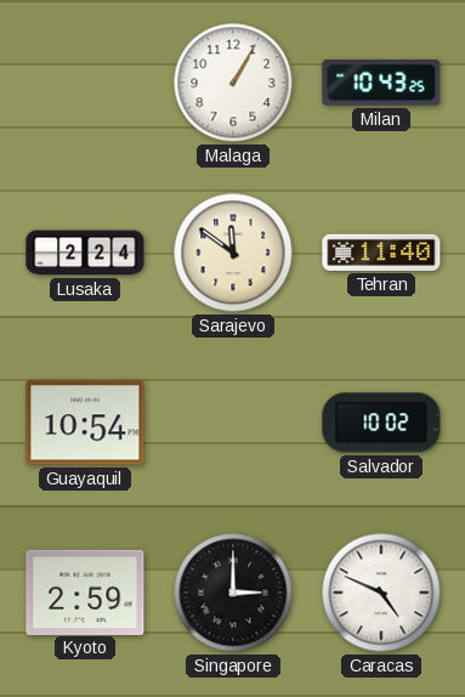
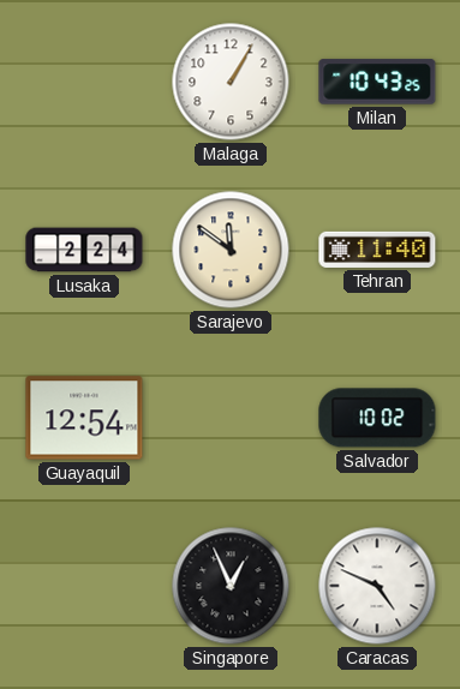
Guayaquil: 10:54 -> 12:54
Kyoto: 2:59 -> none
Singapore: 3:00 -> 12:56
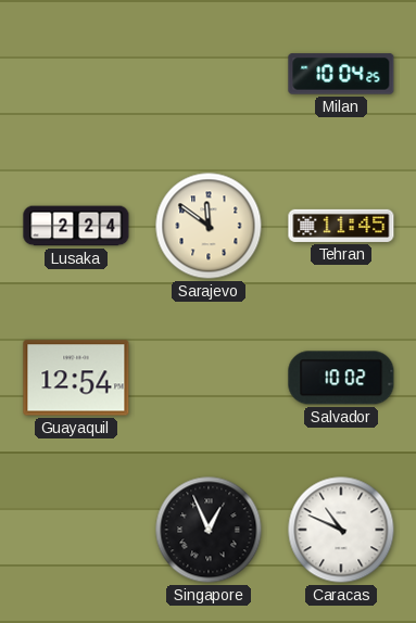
Malaga: 1:05 -> none
Milan: 10:43 -> 10:04
Tehran: 11:40 -> 11:45
Caracas: 4:49 -> 10:49
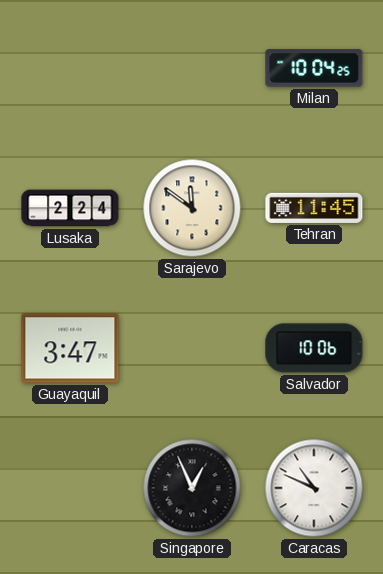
Guayaquil: 12:54 -> 3:47
Salvador: 10:02 -> 10:06
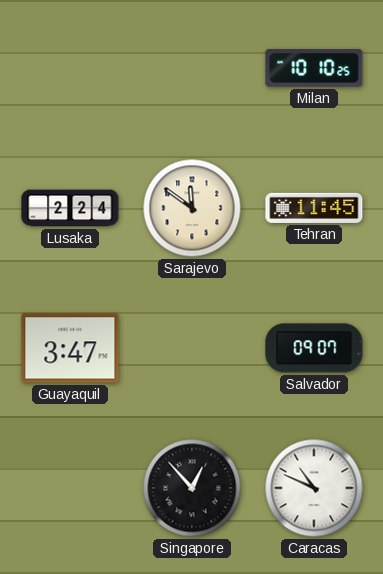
Milan: 10:04 -> 10:10
Salvador: 10:06 -> 09:07
Singapore: 12:56 -> 12:53
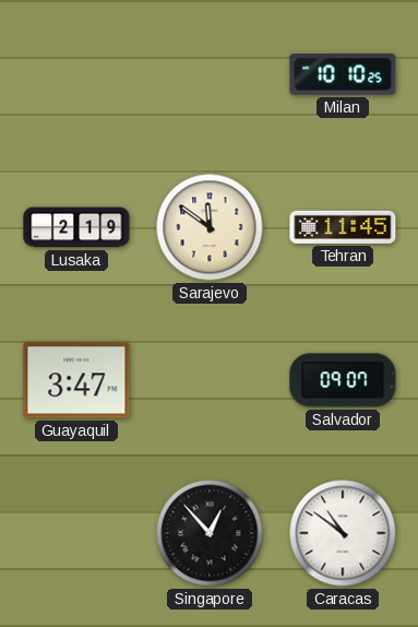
Lusaka: 2:24 -> 2:19
Caracas: 10:49 -> 10:51
